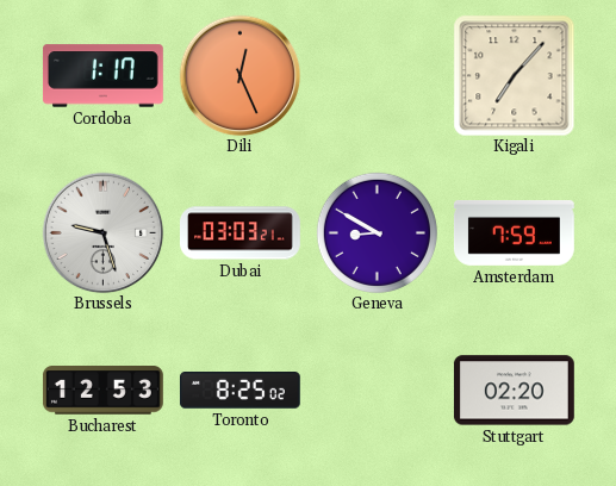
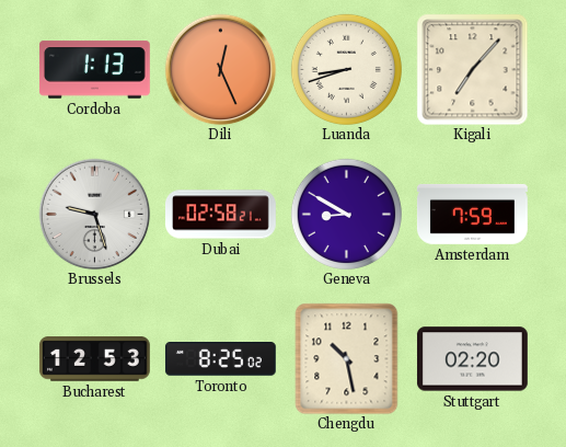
Cordoba: 1:17 -> 1:13
Luanda: none -> 8:42
Dubai: 03:03 -> 02:58
Chengdu: none -> 10:28
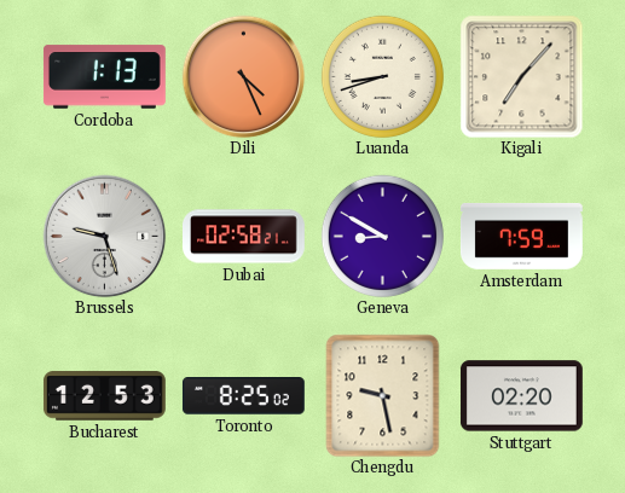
Dili: 12:26 -> 4:26
Chengdu: 10:28 -> 9:28
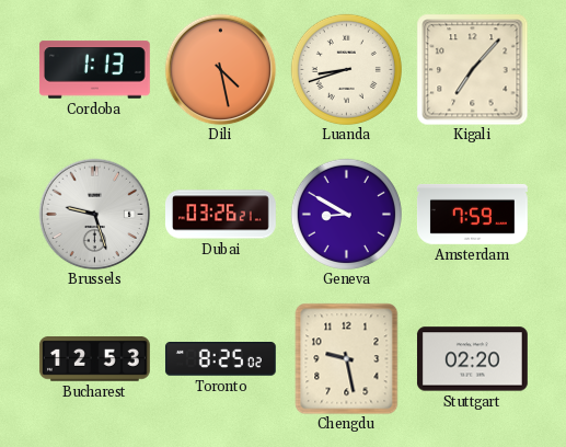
Dili: 4:26 -> 4:28
Dubai: 02:58 -> 03:26
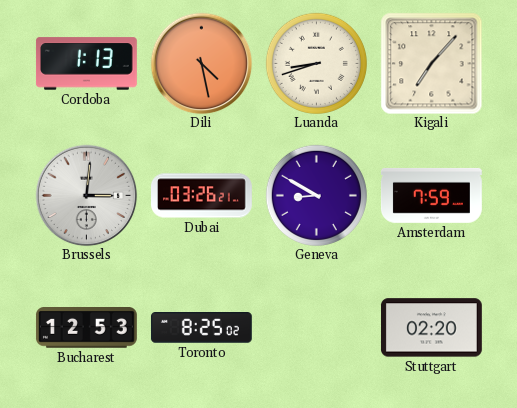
Brussels: 9:27 -> 3:01
Chengdu: 9:28 -> none
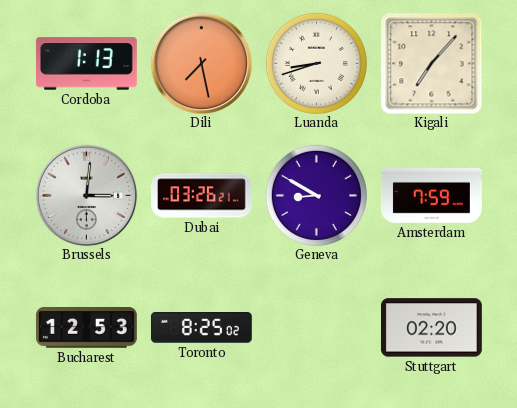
Dili: 4:28 -> 7:28
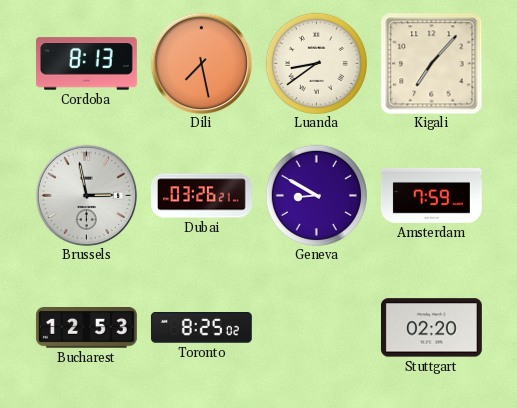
Cordoba: 1:13 -> 8:13
Luanda: 8:42 -> 8:39
Brussels: 3:01 -> 2:58
